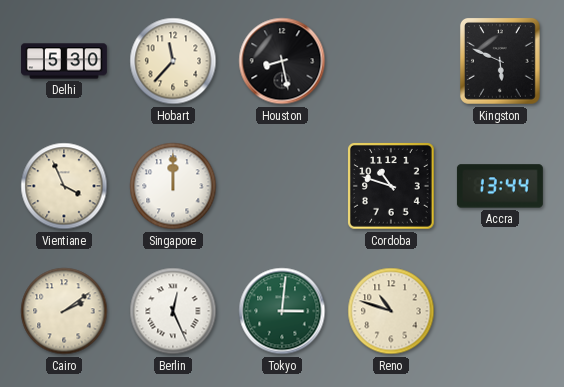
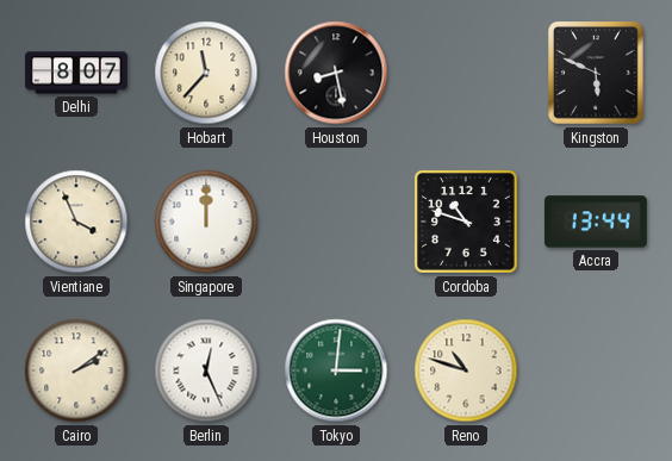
Delhi: 5:30 -> 8:07
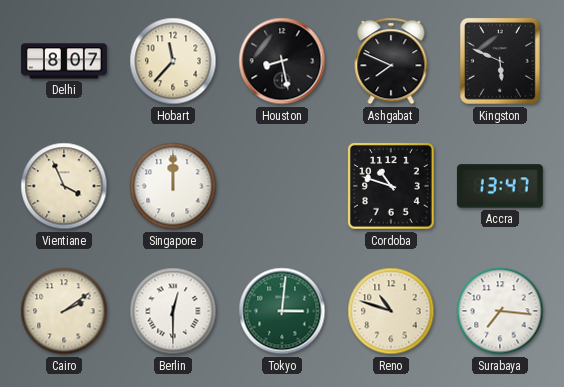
Ashgabat: none -> 7:49
Accra: 13:44 -> 13:47
Berlin: 12:26 -> 12:30
Surabaya: none -> 7:16
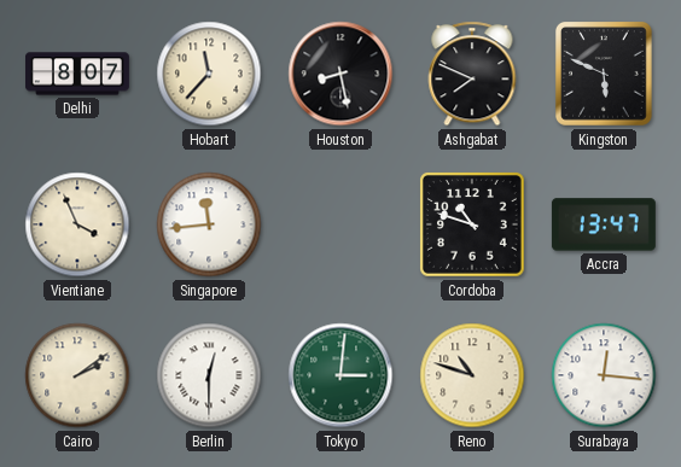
Singapore: 12:00 -> 11:44
Surabaya: 7:16 -> 12:16
